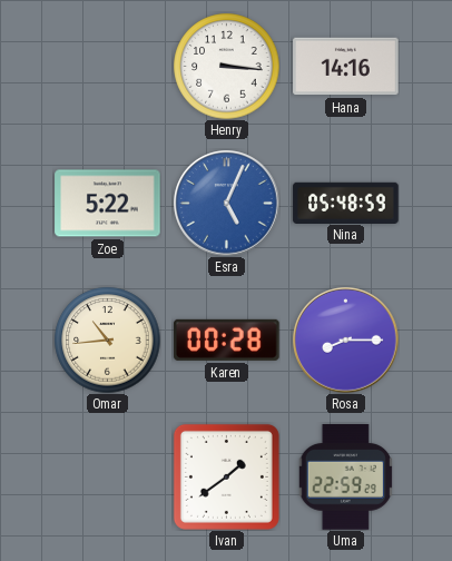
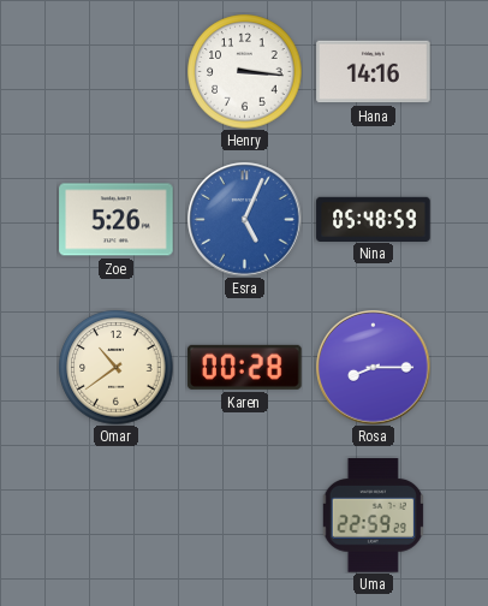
Zoe: 5:22 -> 5:26
Omar: 10:44 -> 10:39
Ivan: 1:39 -> none
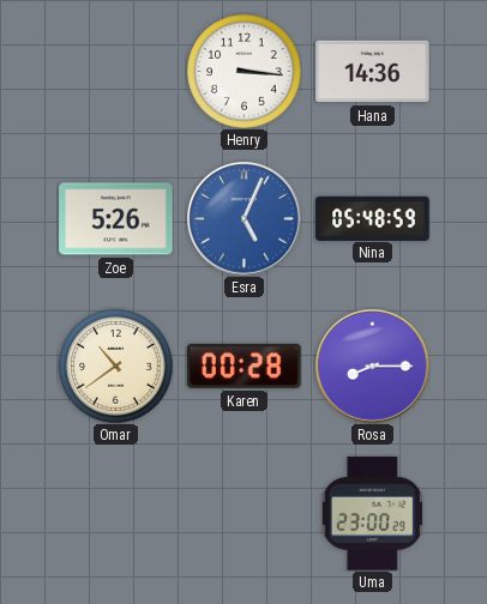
Hana: 14:16 -> 14:36
Uma: 22:59 -> 23:00
